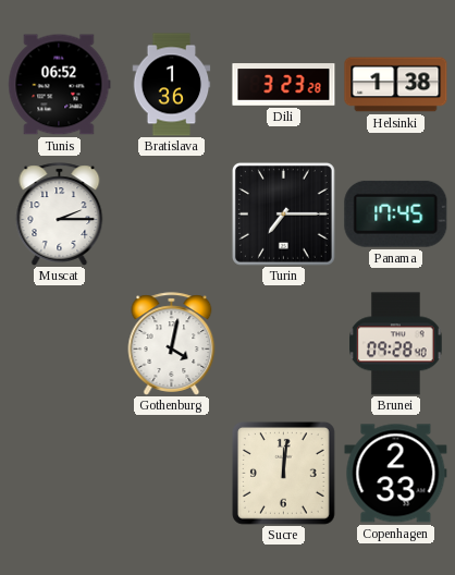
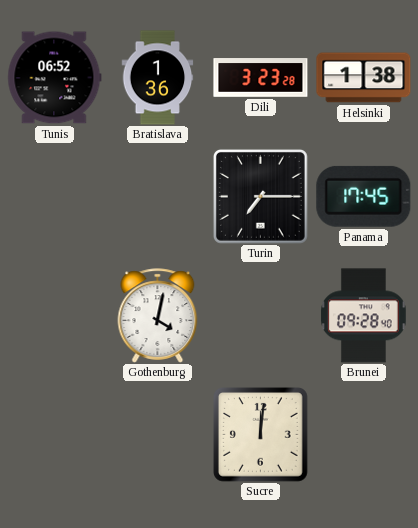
Muscat: 2:15 -> none
Copenhagen: 2:33 -> none
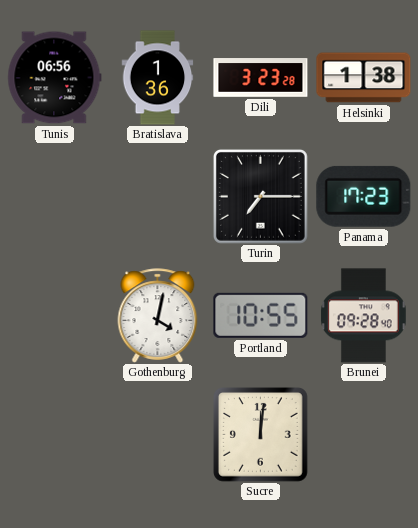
Tunis: 06:52 -> 06:56
Panama: 17:45 -> 17:23
Portland: none -> 10:55
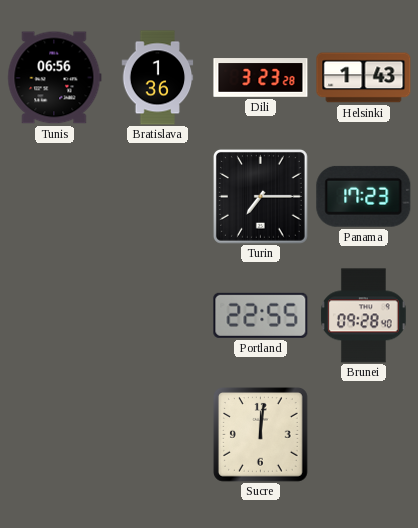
Helsinki: 1:38 -> 1:43
Gothenburg: 4:02 -> none
Portland: 10:55 -> 22:55
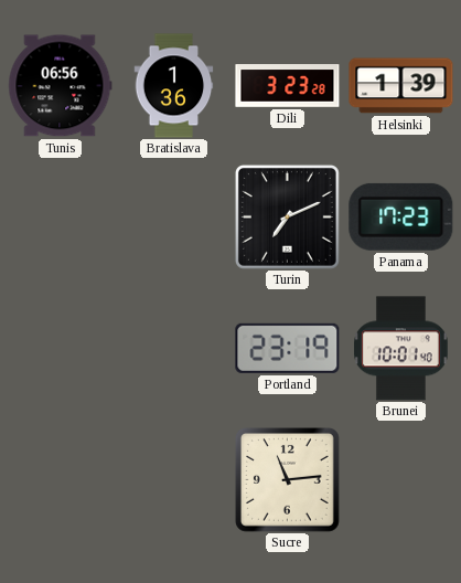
Helsinki: 1:43 -> 1:39
Turin: 7:15 -> 7:11
Portland: 22:55 -> 23:19
Brunei: 09:28 -> 10:01
Sucre: 12:01 -> 11:14
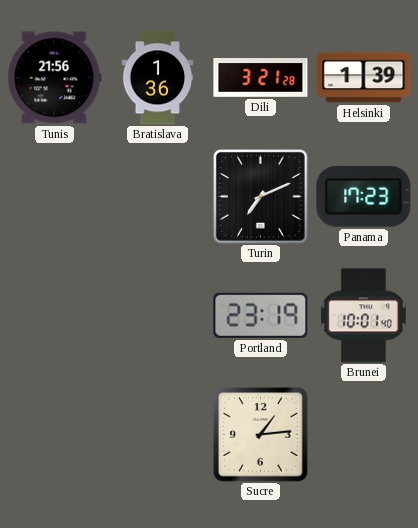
Tunis: 06:56 -> 21:56
Dili: 3:23 -> 3:21
Sucre: 11:14 -> 1:14
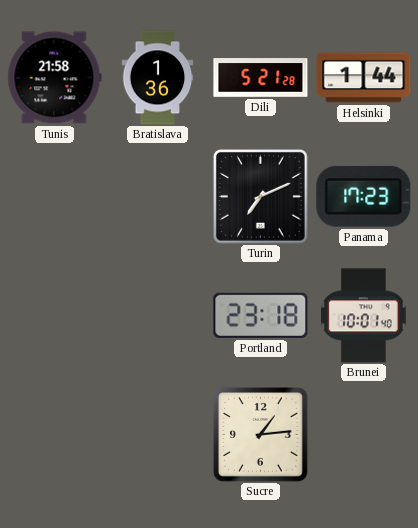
Tunis: 21:56 -> 21:58
Dili: 3:21 -> 5:21
Helsinki: 1:39 -> 1:44
Portland: 23:19 -> 23:18
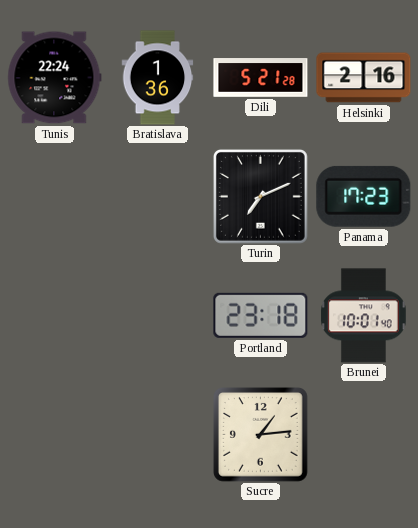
Tunis: 21:58 -> 22:24
Helsinki: 1:44 -> 2:16
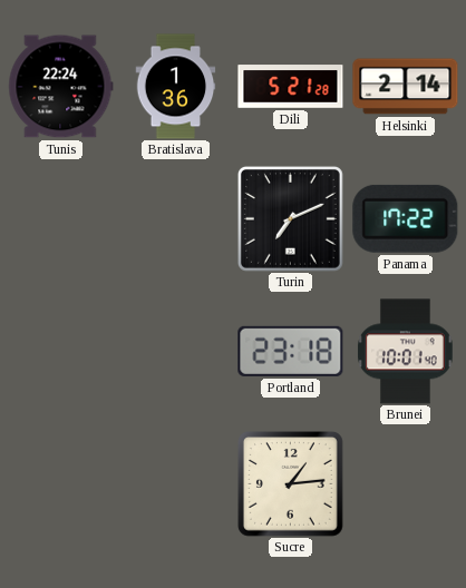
Helsinki: 2:16 -> 2:14
Panama: 17:23 -> 17:22
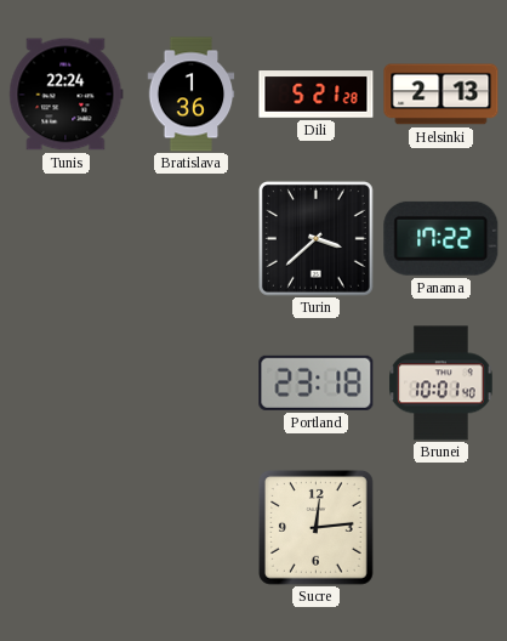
Helsinki: 2:14 -> 2:13
Turin: 7:11 -> 3:38
Sucre: 1:14 -> 12:14
